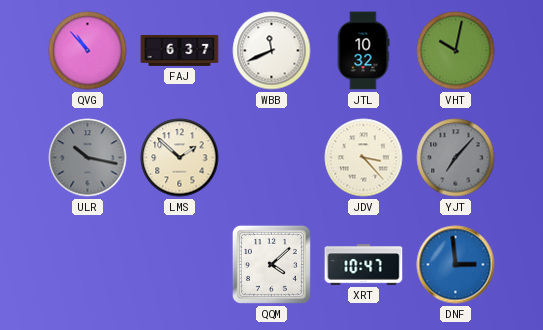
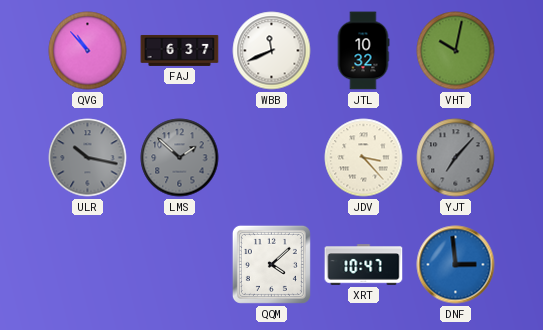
LMS dial: cream -> grey
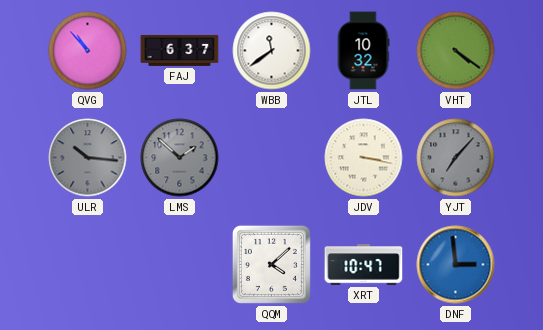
WBB: 11:41 -> 11:39
VHT: 10:02 -> 4:21
ULR: 10:17 -> 10:16
JDV: 3:23 -> 3:17
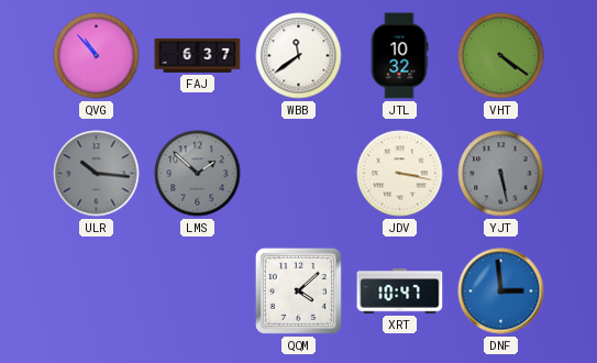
YJT: 7:07 -> 5:28
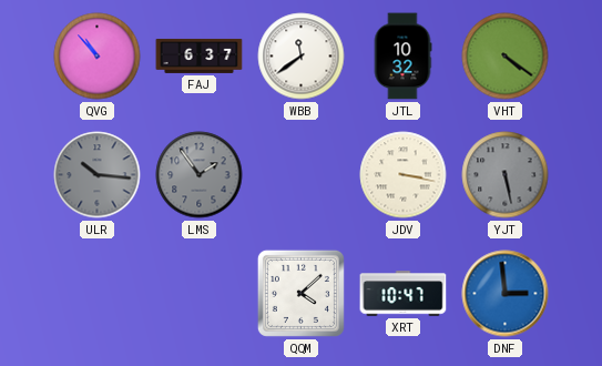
LMS: 1:52 -> 1:54
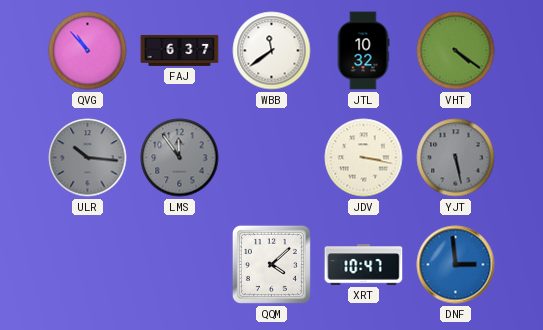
LMS: 1:54 -> 11:54
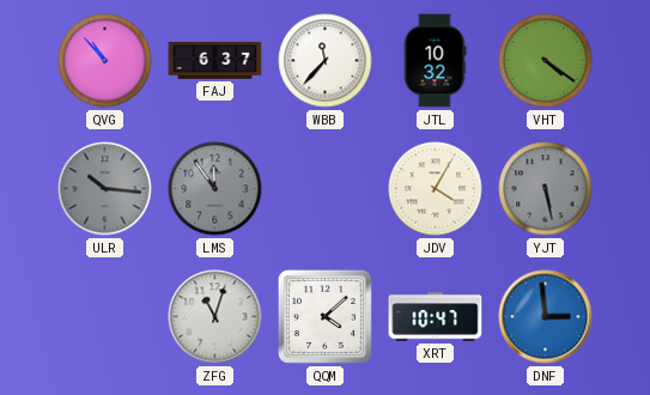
WBB: 11:39 -> 11:37
JDV: 3:17 -> 4:05
ZFG: none -> 11:03
